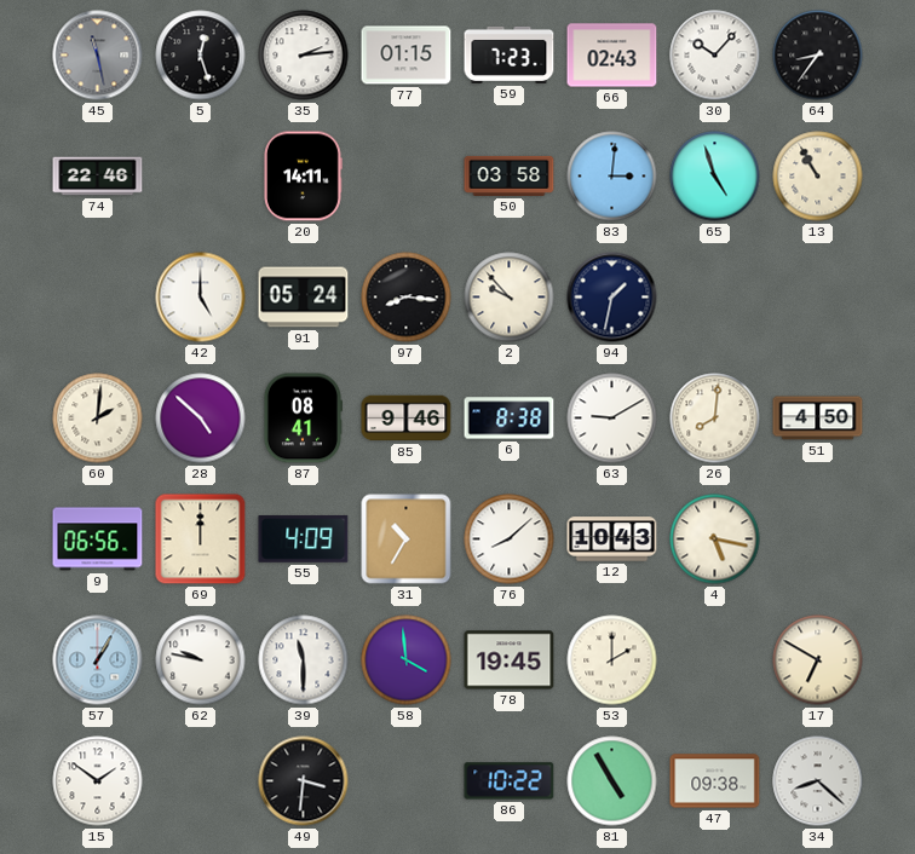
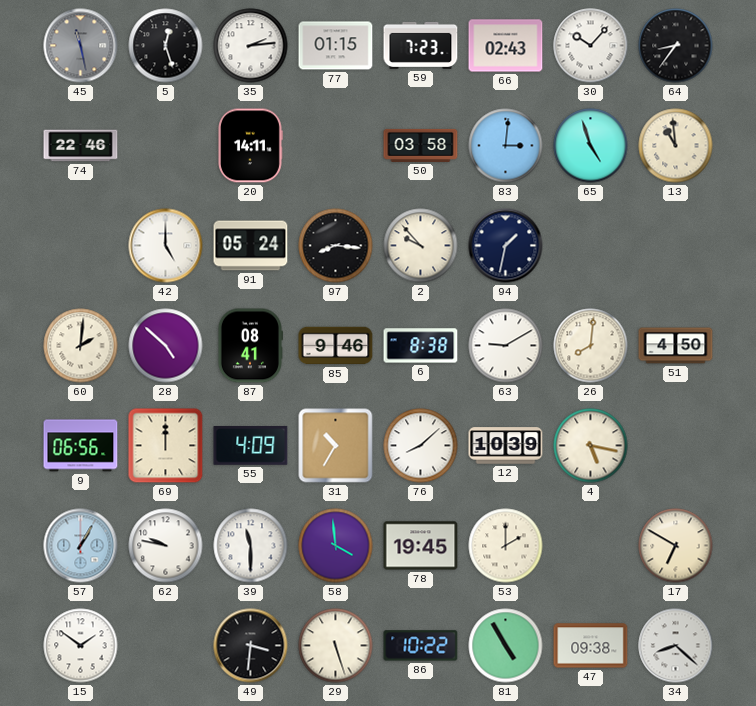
13: 10:55 -> 10:59
12: 10:43 -> 10:39
29: none -> 5:27
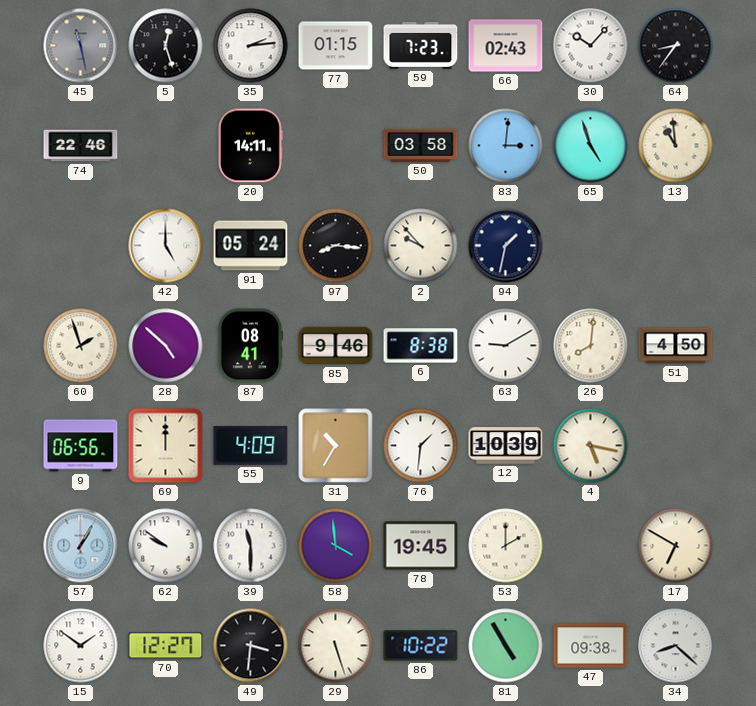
60: 2:01 -> 1:57
76: 8:08 -> 1:31
62: 9:47 -> 9:51
70: none -> 12:27
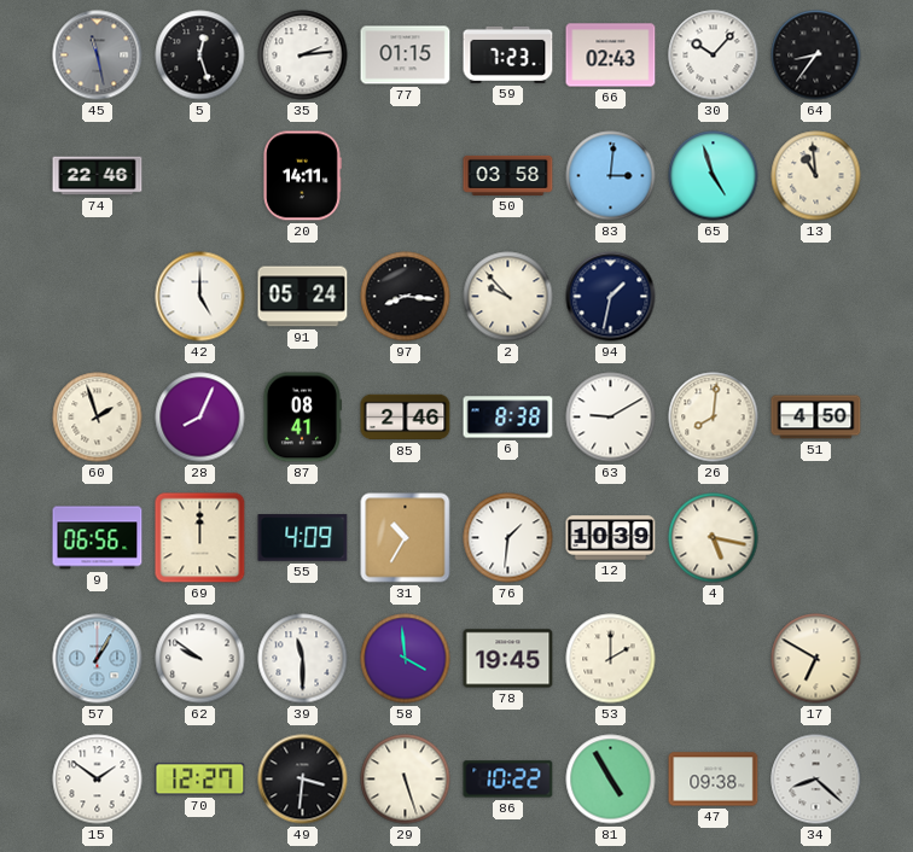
28: 4:52 -> 8:04
85: 9:46 -> 2:46
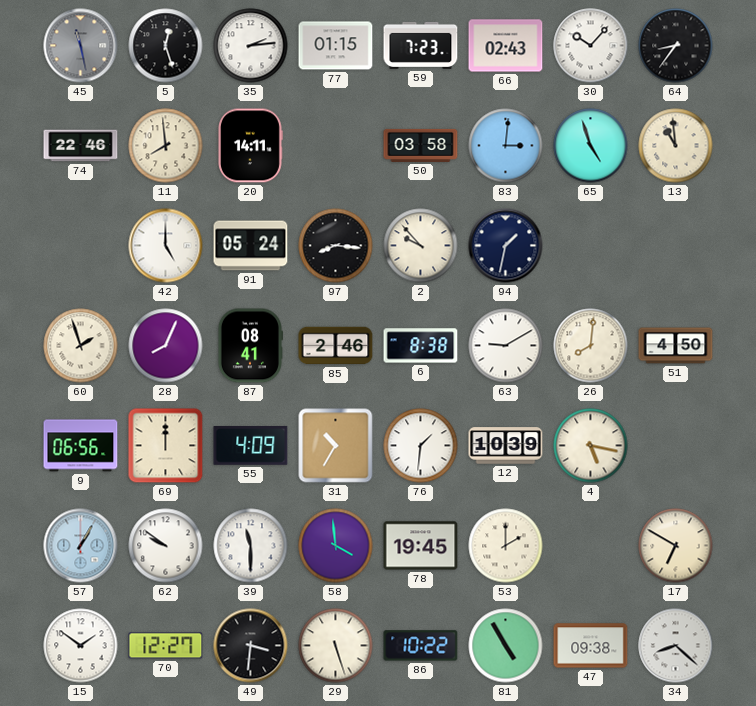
11: none -> 7:59
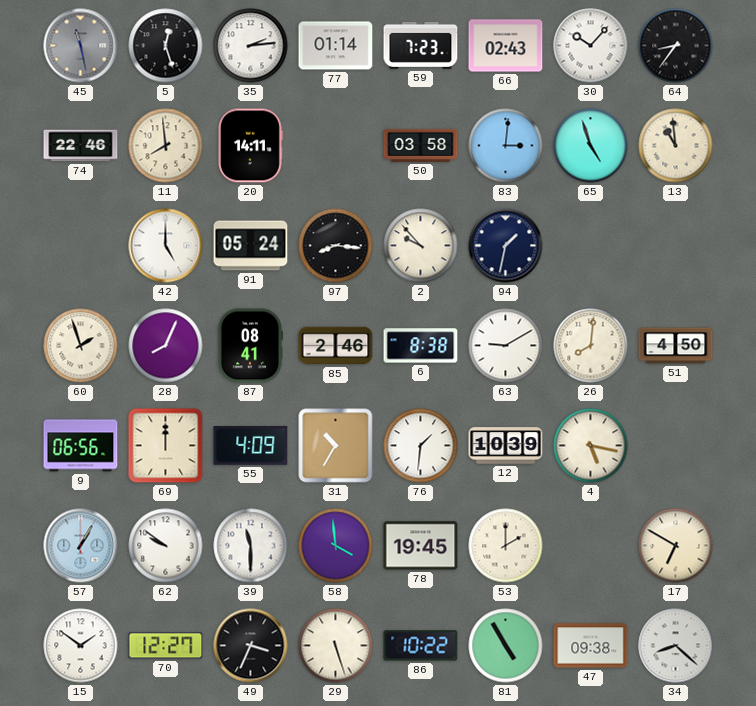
77: 01:15 -> 01:14
49: 3:31 -> 3:34
